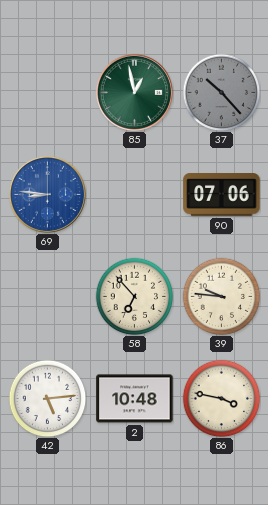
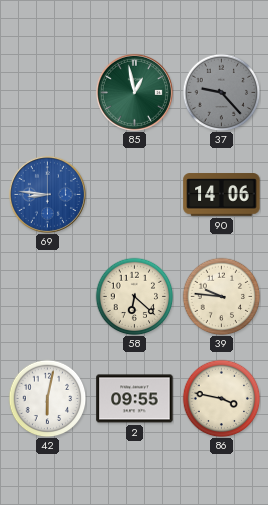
37: 10:23 -> 9:23
90: 07:06 -> 14:06
58: 6:53 -> 6:22
42: 5:14 -> 6:02
2: 10:48 -> 09:55
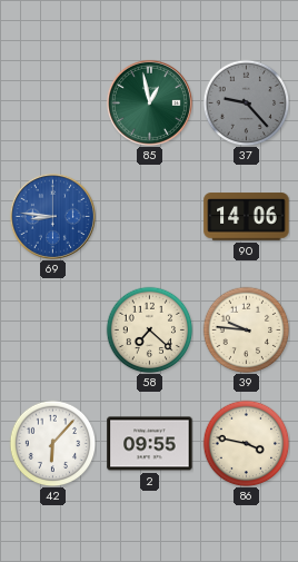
58: 6:22 -> 7:22
42: 6:02 -> 6:07
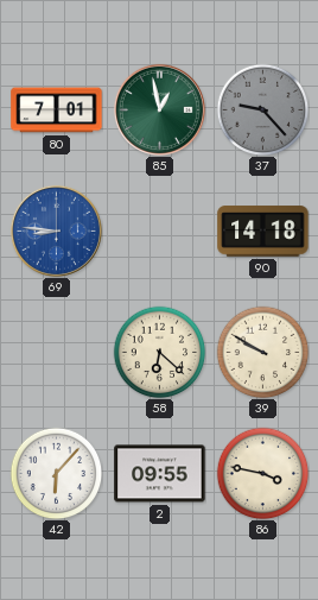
80: none -> 7:01
90: 14:06 -> 14:18
58: 7:22 -> 6:22
39: 9:46 -> 9:50
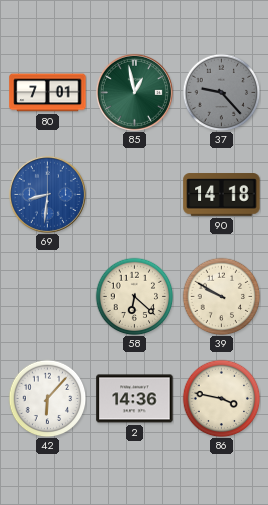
69: 8:46 -> 8:31
2: 09:55 -> 14:36
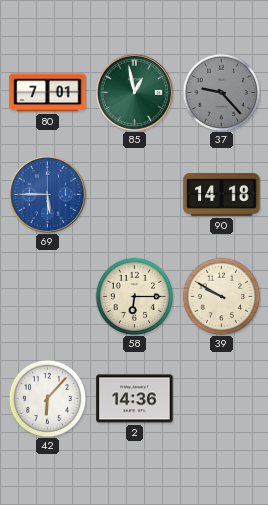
69: 8:31 -> 5:45
58: 6:22 -> 6:15
86: 3:47 -> none
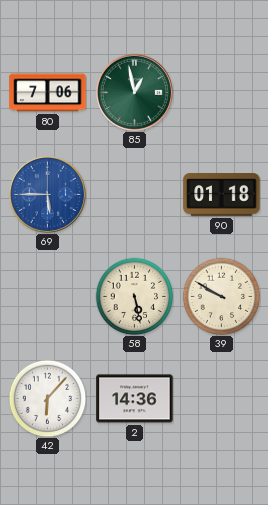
80: 7:01 -> 7:06
37: 9:23 -> none
90: 14:18 -> 01:18
58: 6:15 -> 5:28
